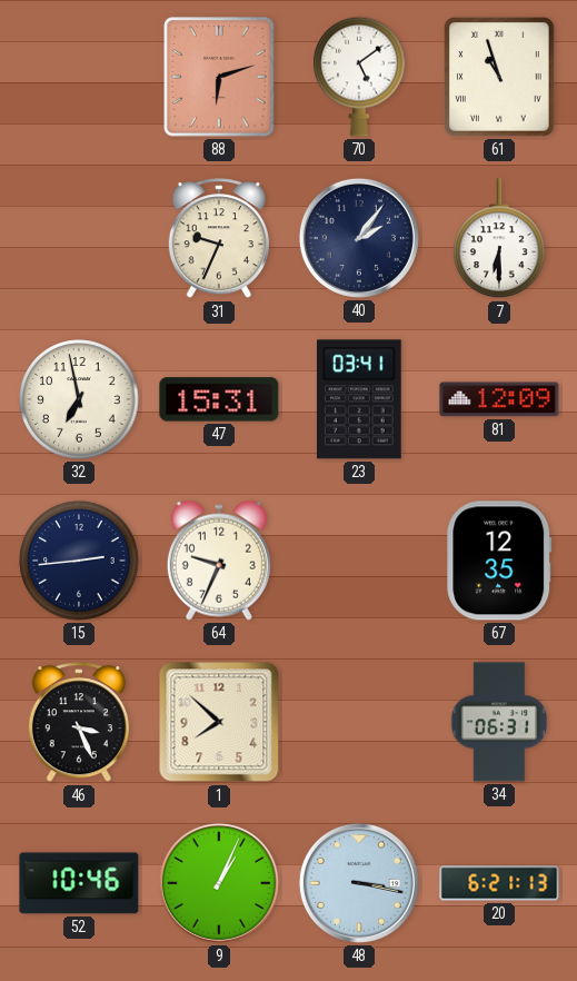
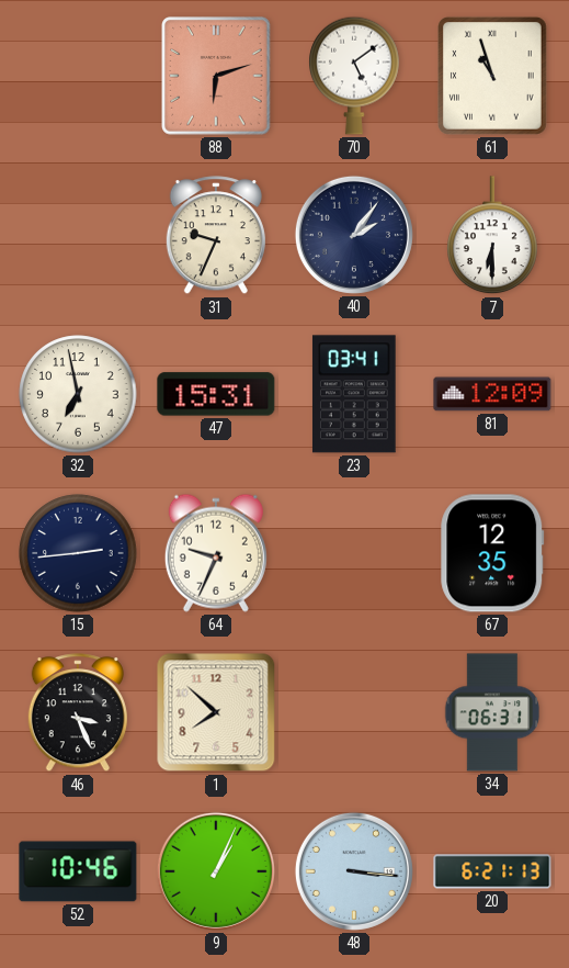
48: 3:17 -> 3:16
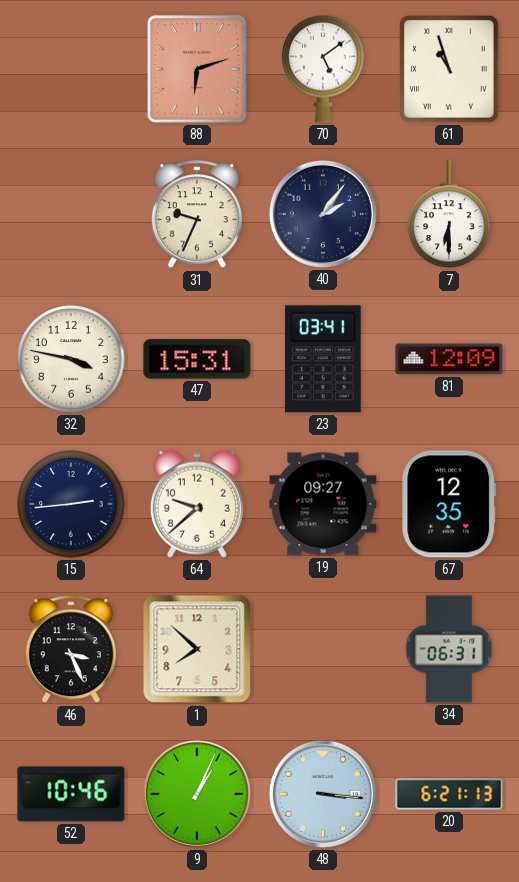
32: 6:58 -> 3:47
64: 9:34 -> 9:38
19: none -> 09:27
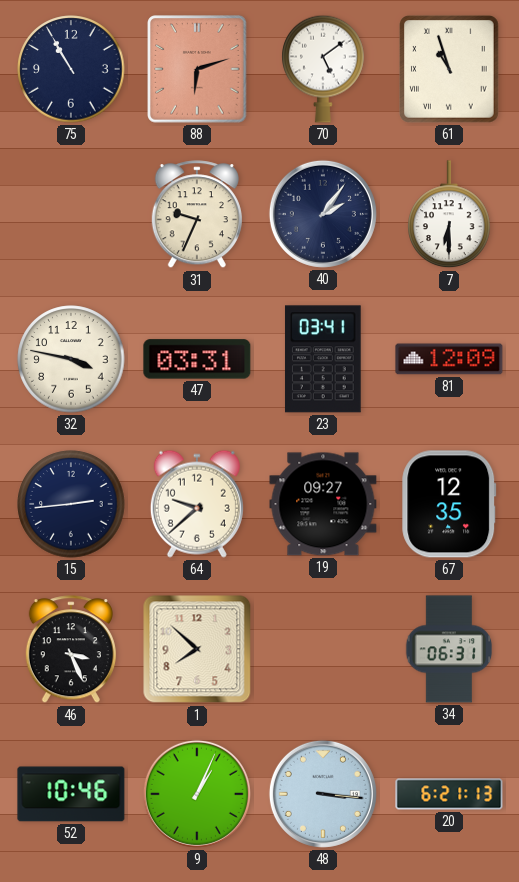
75: none -> 10:55
47: 15:31 -> 03:31
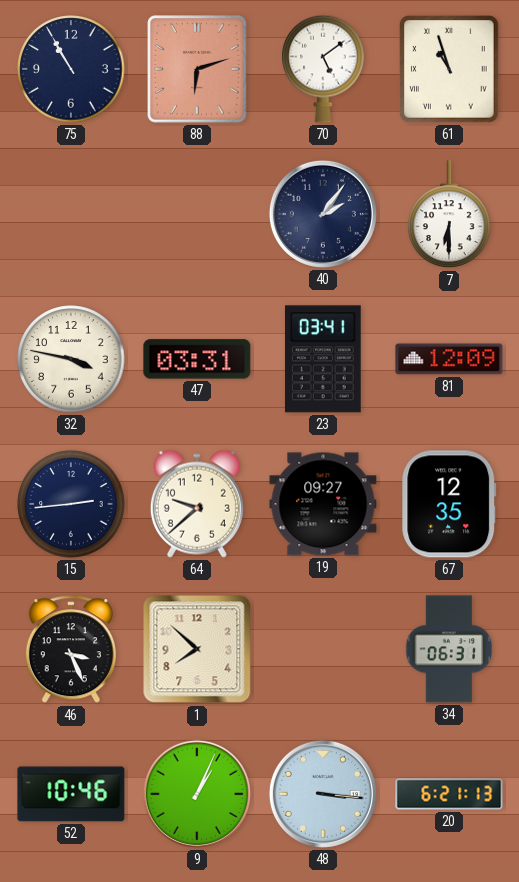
31: 9:34 -> none
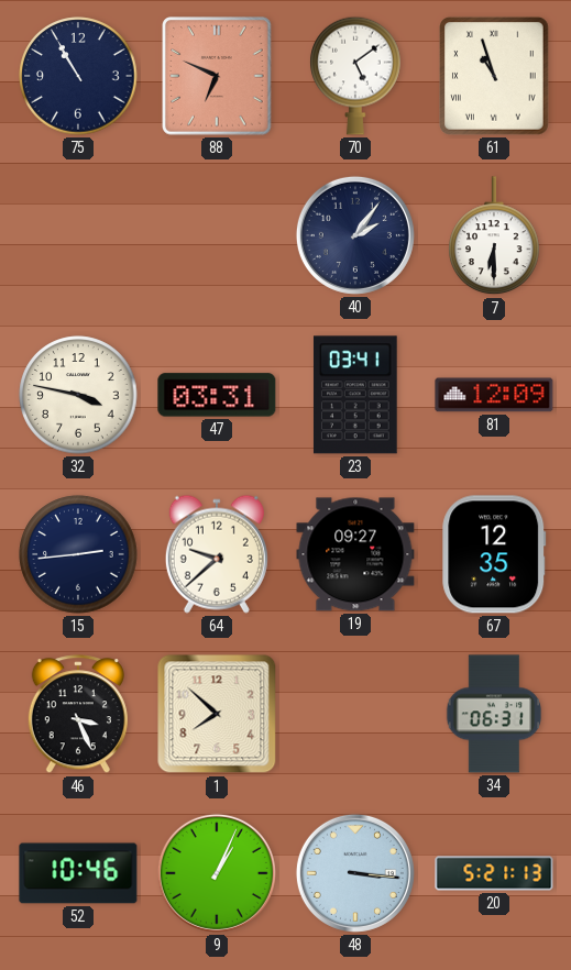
88: 6:12 -> 6:49
20: 6:21 -> 5:21
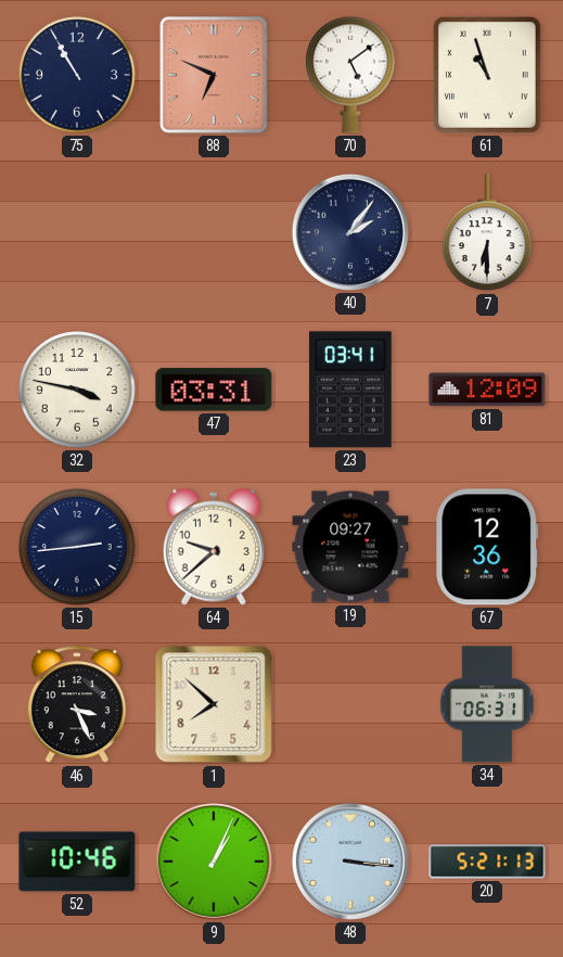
67: 12:35 -> 12:36
